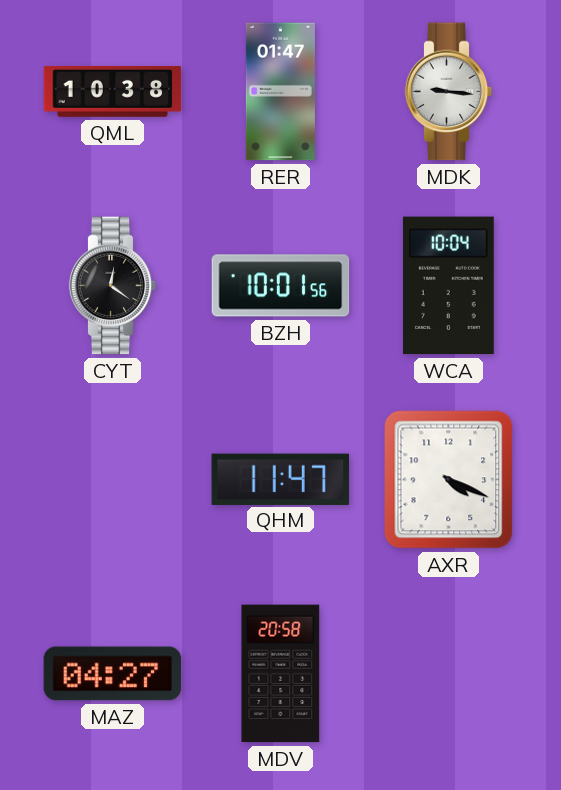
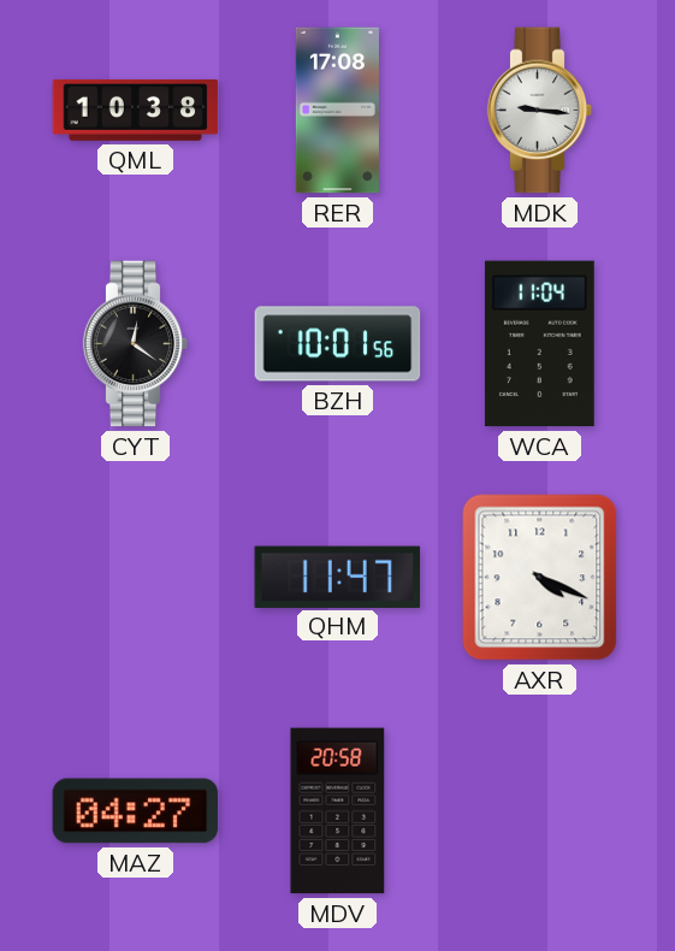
RER: 01:47 -> 17:08
WCA: 10:04 -> 11:04
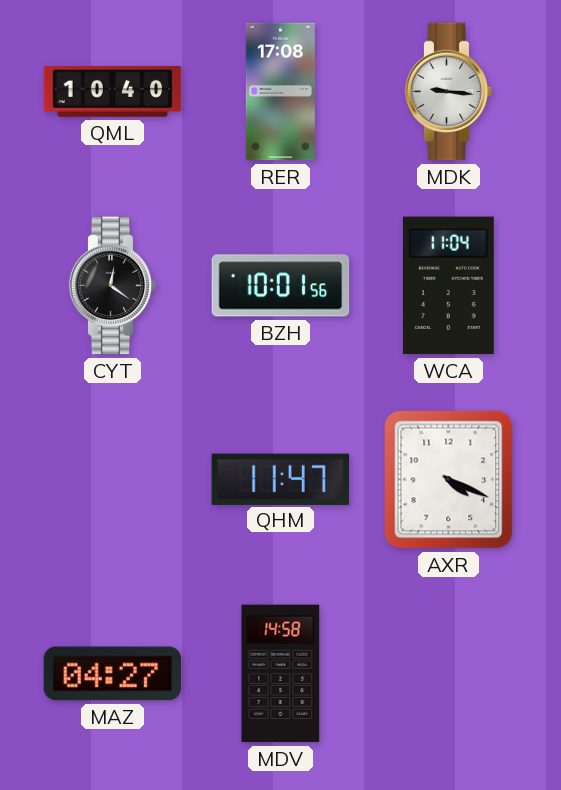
QML: 10:38 -> 10:40
MDV: 20:58 -> 14:58
